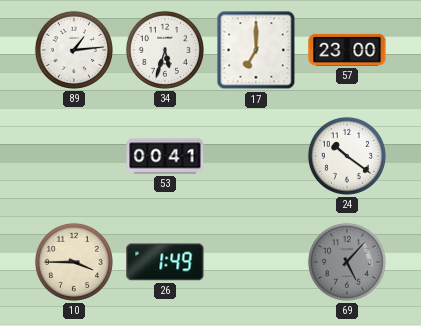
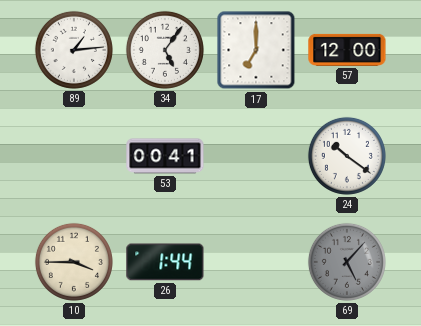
34: 5:33 -> 5:06
57: 23:00 -> 12:00
26: 1:49 -> 1:44
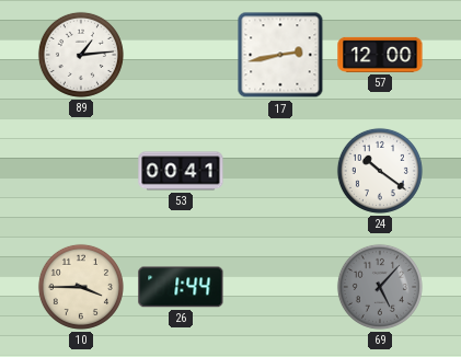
34: 5:06 -> none
17: 7:00 -> 2:43
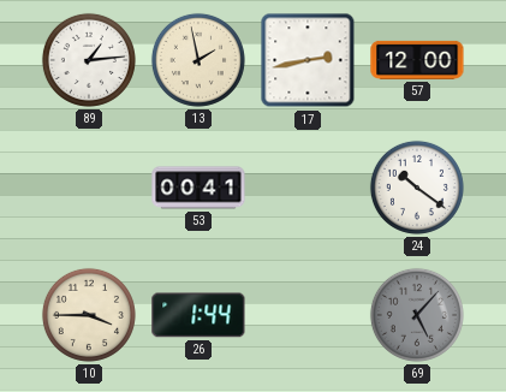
13: none -> 1:58
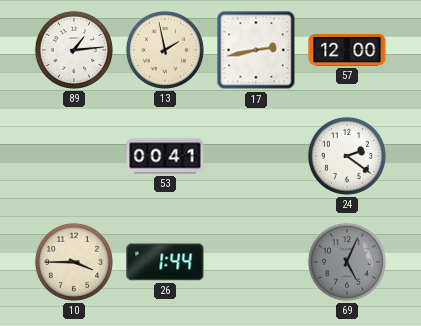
24: 10:21 -> 2:21
69: 5:07 -> 5:04
